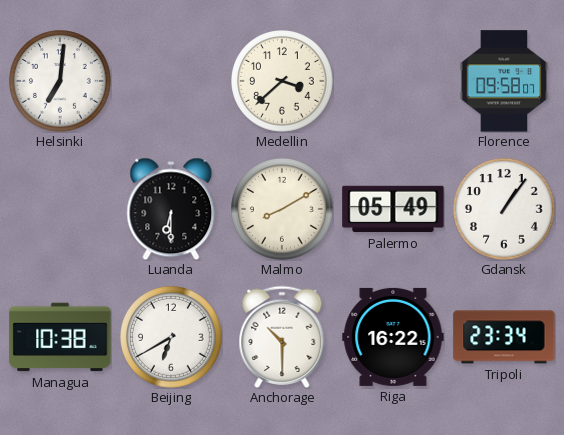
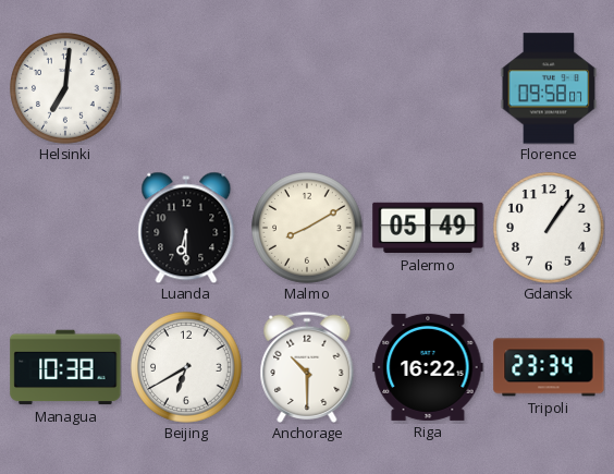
Medellin: 3:38 -> none
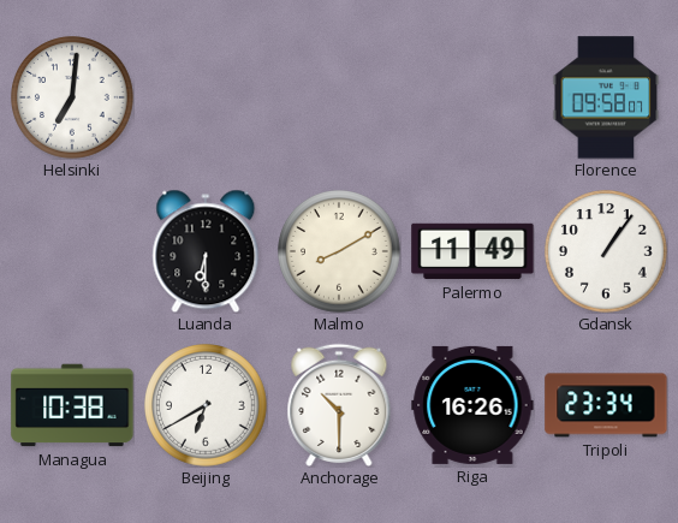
Palermo: 05:49 -> 11:49
Riga: 16:22 -> 16:26
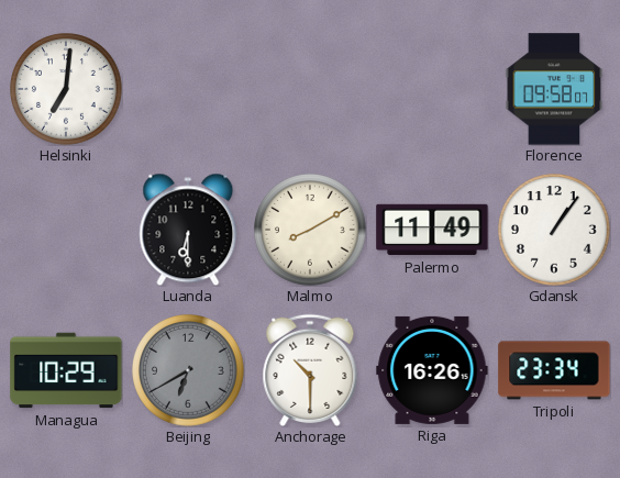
Managua: 10:38 -> 10:29
Beijing dial: white -> grey
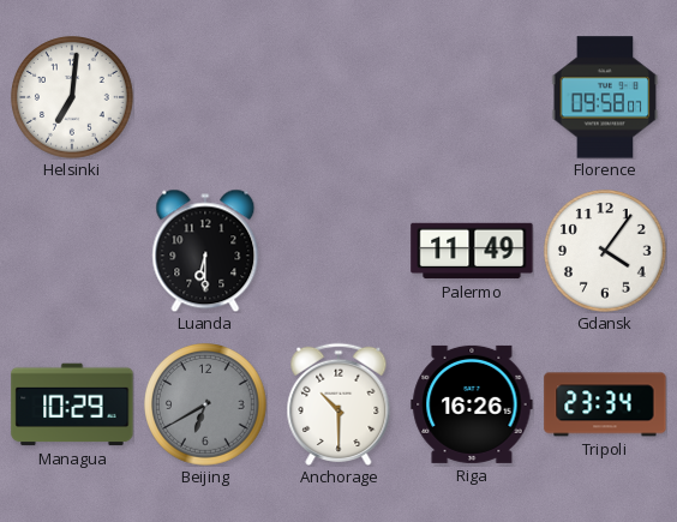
Malmo: 8:10 -> none
Gdansk: 1:06 -> 4:06
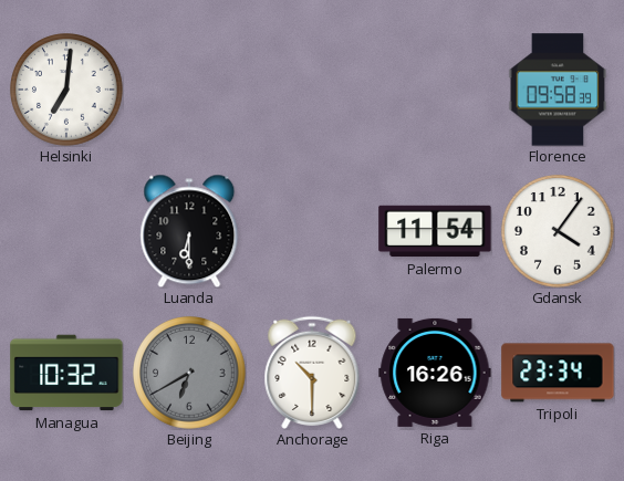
Florence: 09:58:07 -> 09:58:39
Palermo: 11:49 -> 11:54
Managua: 10:29 -> 10:32
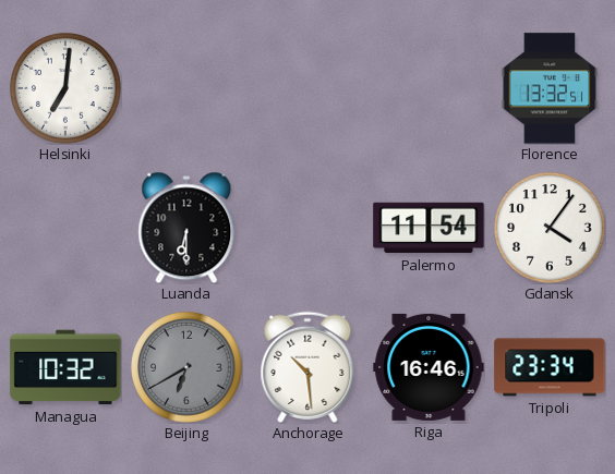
Florence: 09:58 -> 13:32
Anchorage: 10:30 -> 10:29
Riga: 16:26 -> 16:46
